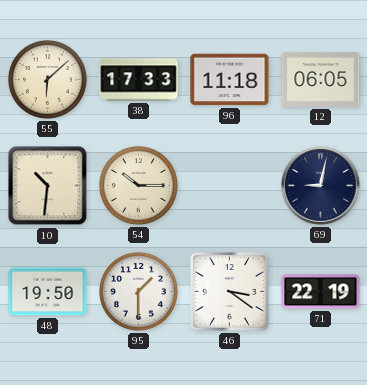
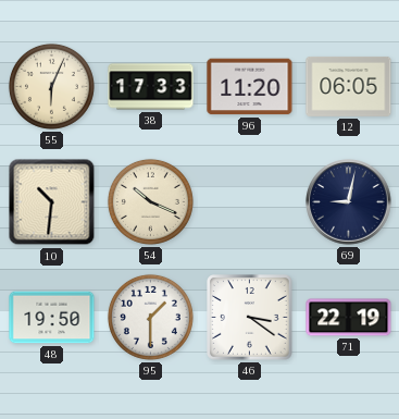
55: 6:08 -> 6:04
96: 11:18 -> 11:20
54: 10:15 -> 10:19
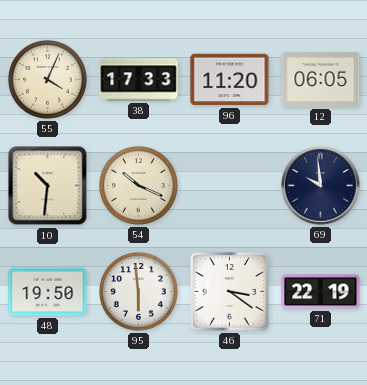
55: 6:04 -> 4:04
69: 9:02 -> 9:59
95: 1:30 -> 5:59
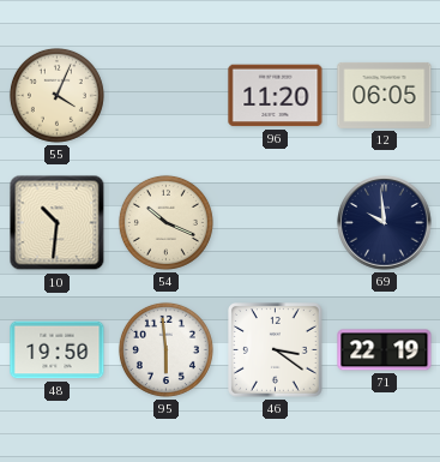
38: 17:33 -> none
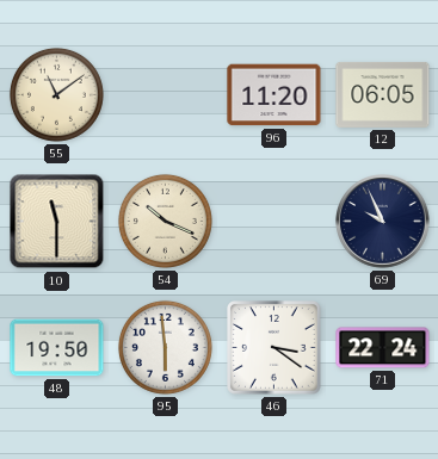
55: 4:04 -> 11:09
10: 10:31 -> 11:30
69: 9:59 -> 9:56
71: 22:19 -> 22:24
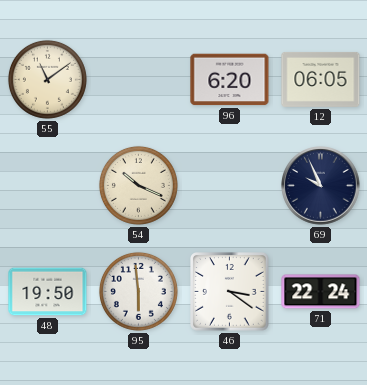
96: 11:20 -> 6:20
10: 11:30 -> none
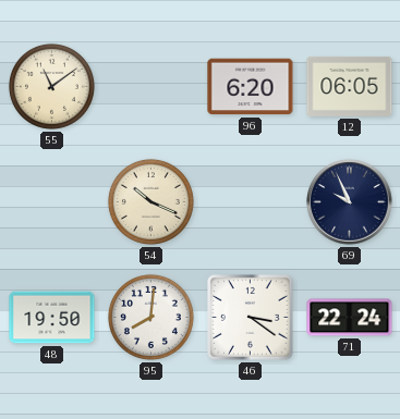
95: 5:59 -> 8:01
